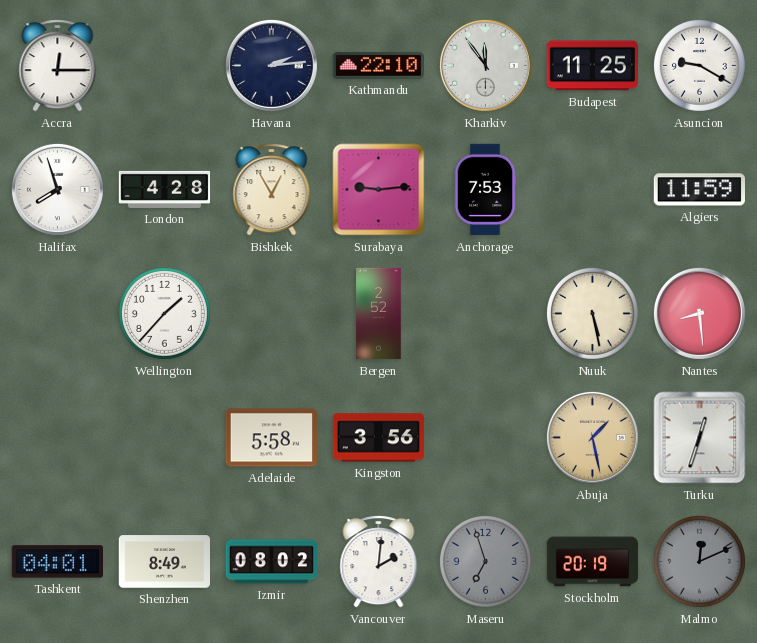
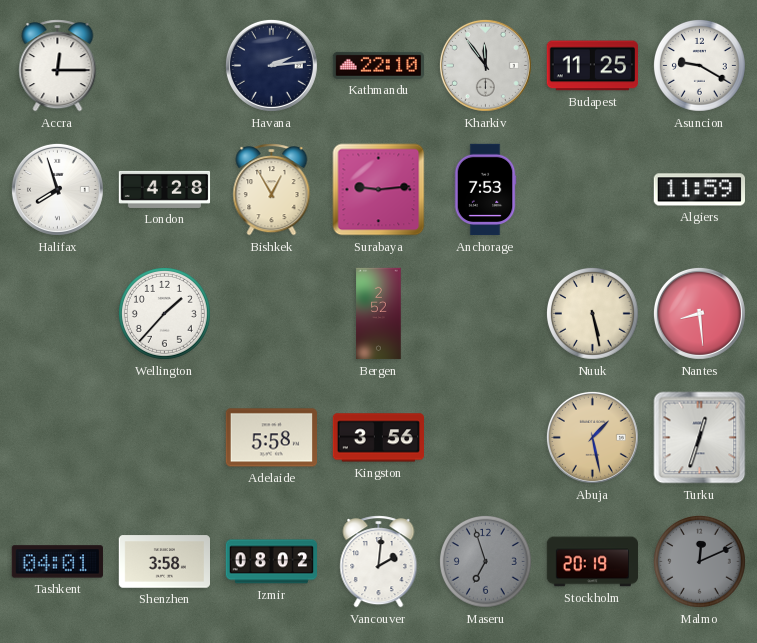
Shenzhen: 8:49 -> 3:58
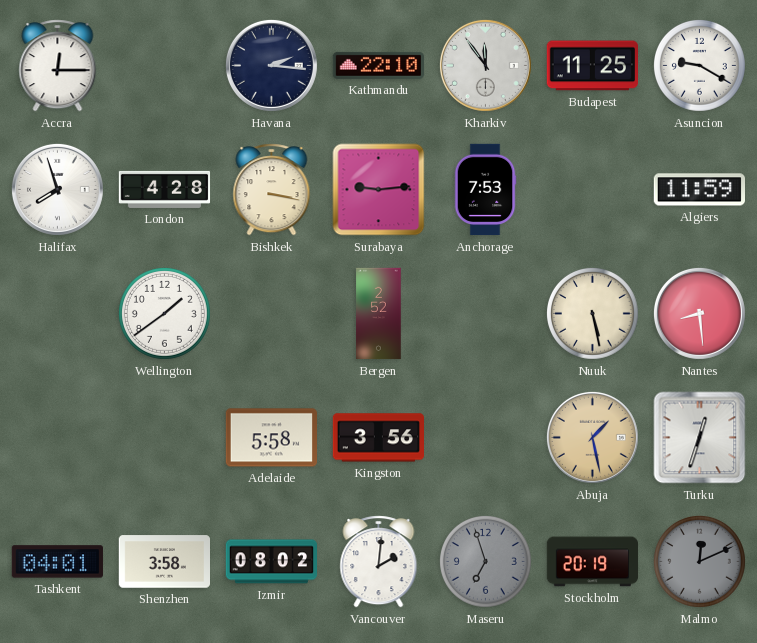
Havana: 2:14 -> 2:16
Bishkek: 12:55 -> 3:17
Wellington: 1:37 -> 1:39
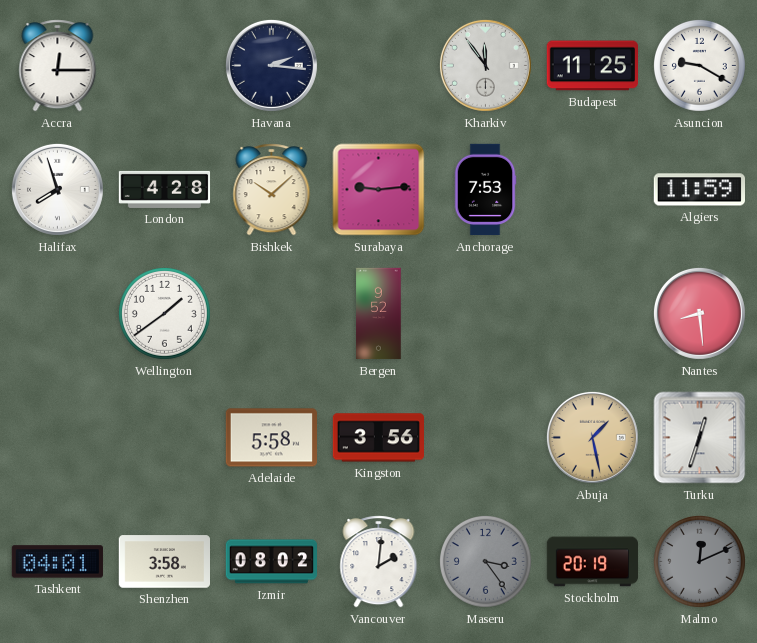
Kathmandu: 22:10 -> none
Bishkek: 3:17 -> 10:08
Bergen: 2:52 -> 9:52
Nuuk: 5:28 -> none
Maseru: 6:57 -> 3:24
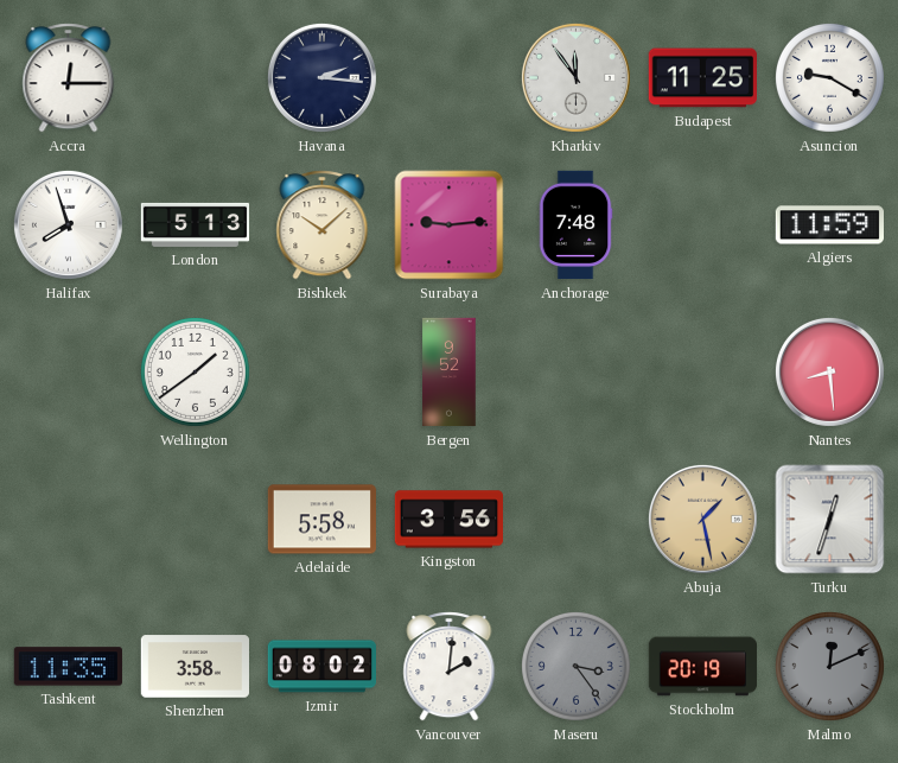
London: 4:28 -> 5:13
Anchorage: 7:53 -> 7:48
Tashkent: 04:01 -> 11:35
